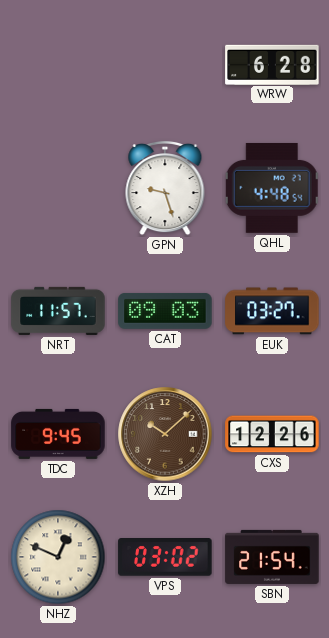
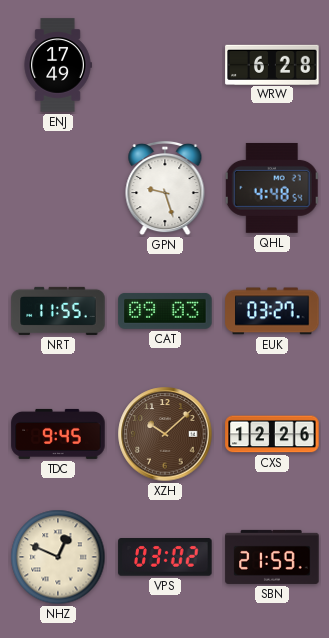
ENJ: none -> 17:49
NRT: 11:57 -> 11:55
SBN: 21:54 -> 21:59
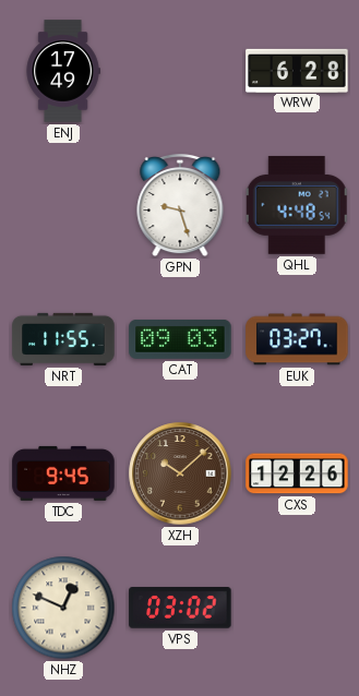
SBN: 21:59 -> none
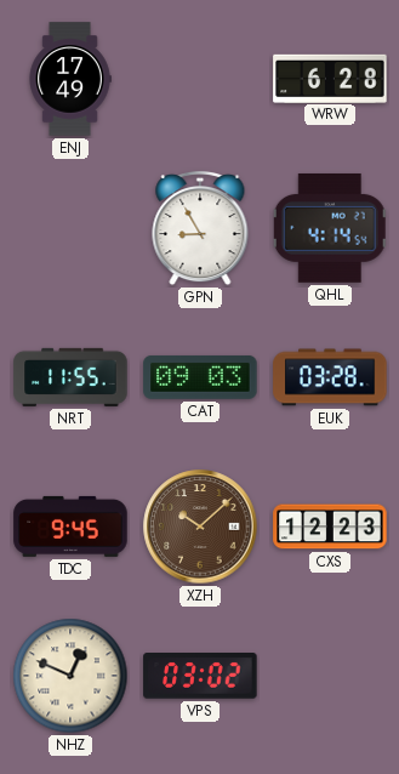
GPN: 9:27 -> 8:55
QHL: 4:48 -> 4:14
EUK: 03:27 -> 03:28
CXS: 12:26 -> 12:23
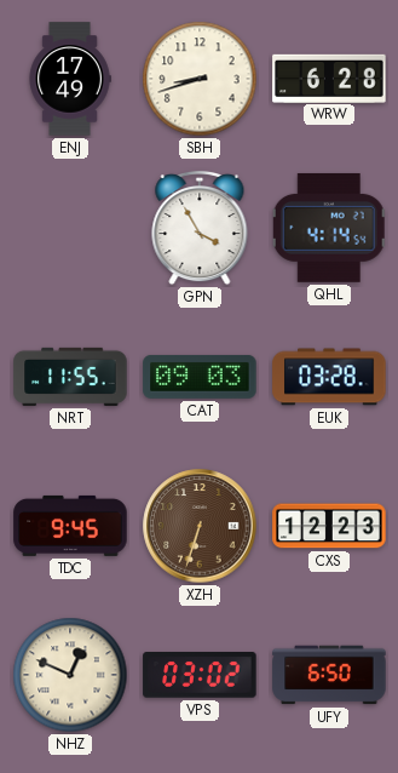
SBH: none -> 8:42
GPN: 8:55 -> 3:55
XZH: 10:08 -> 6:33
UFY: none -> 6:50
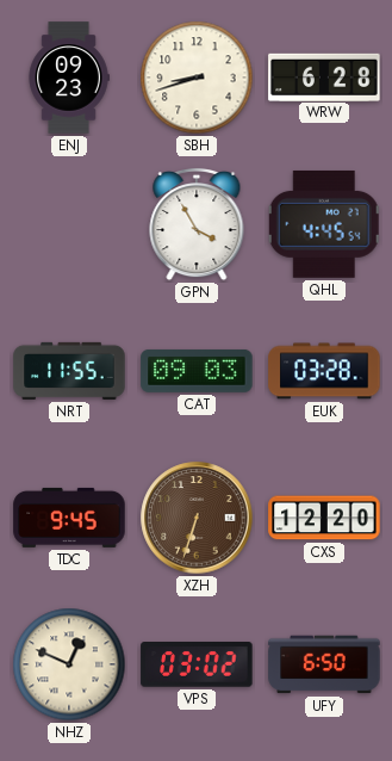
ENJ: 17:49 -> 09:23
QHL: 4:14 -> 4:45
CXS: 12:23 -> 12:20
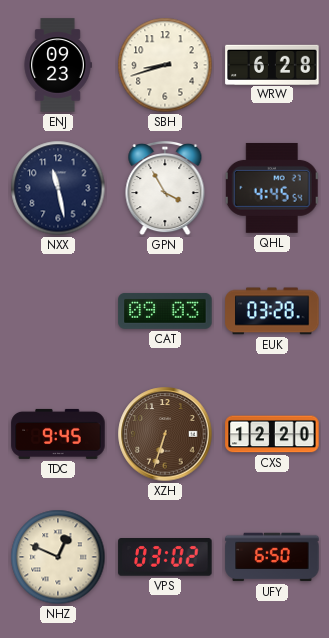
NXX: none -> 11:28
NRT: 11:55 -> none
